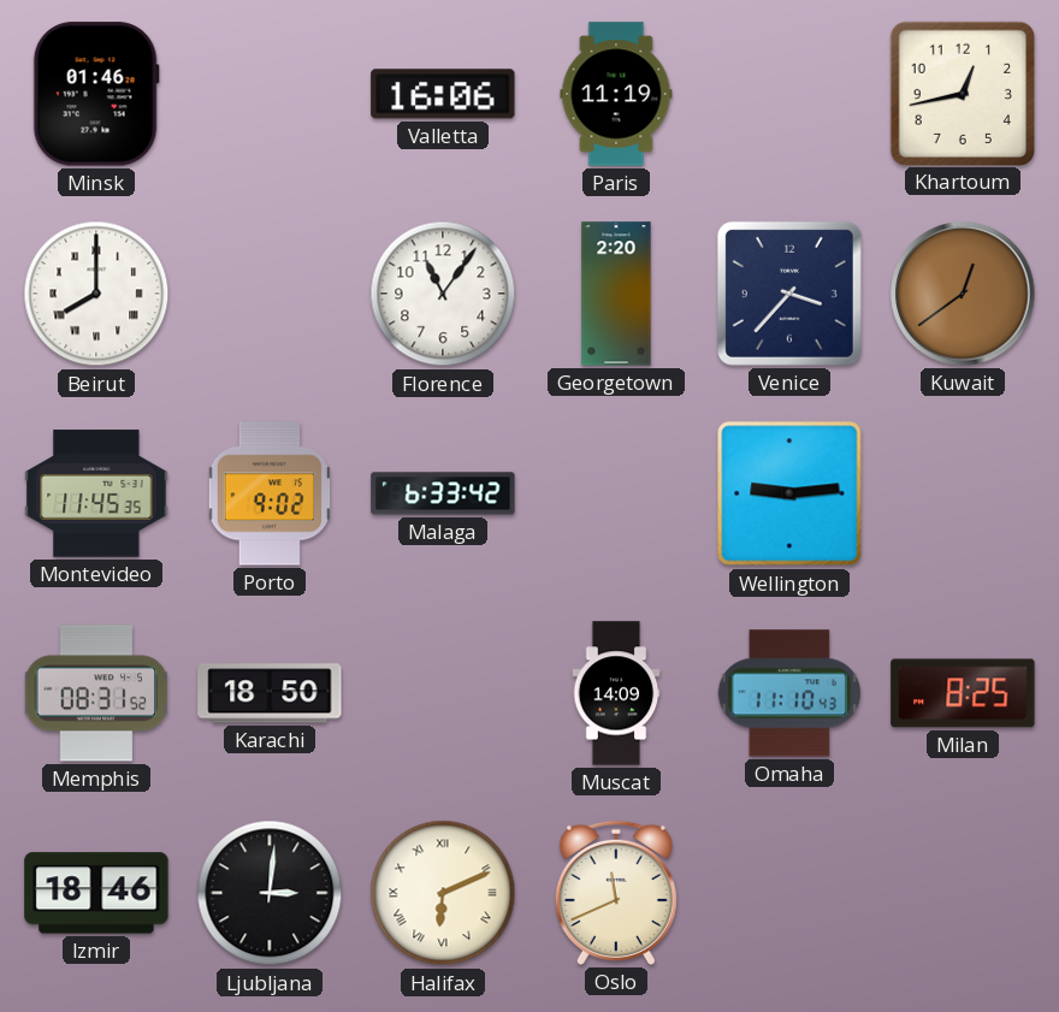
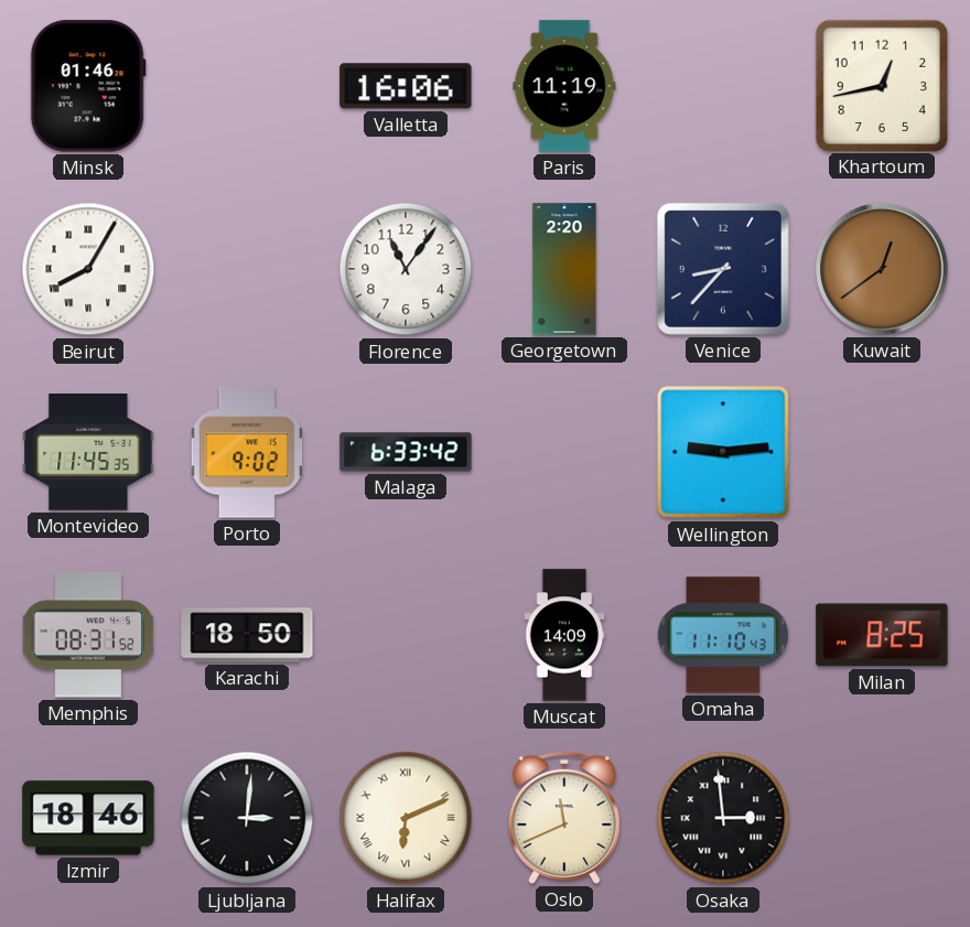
Beirut: 8:00 -> 8:05
Venice: 3:37 -> 8:37
Osaka: none -> 2:59
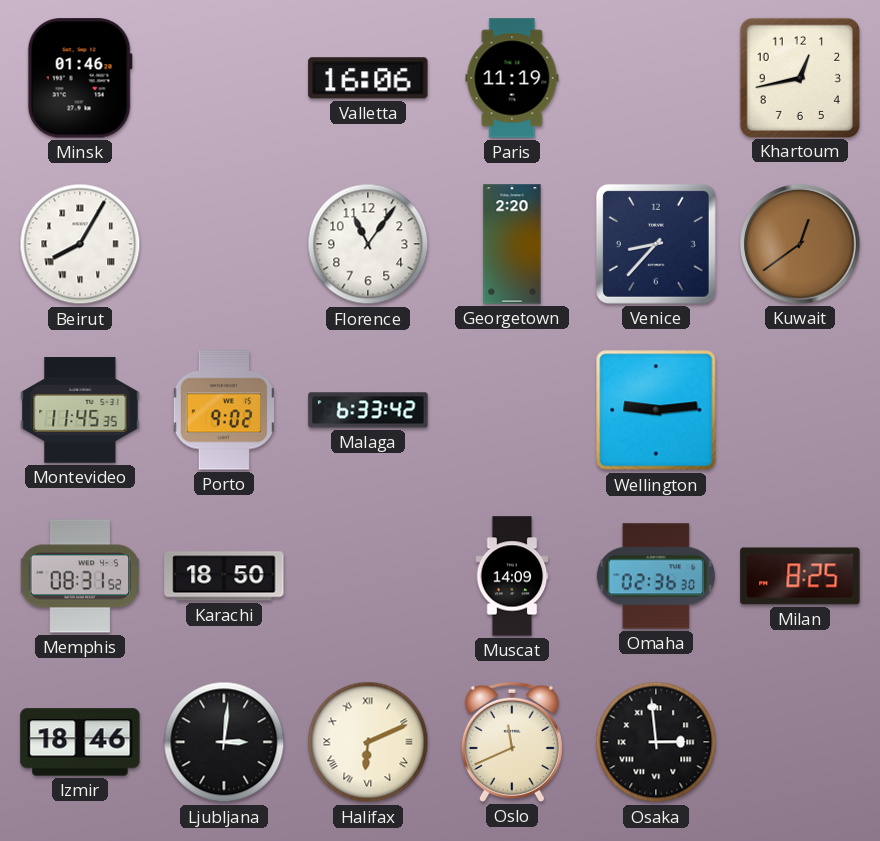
Omaha: 11:10 -> 02:36
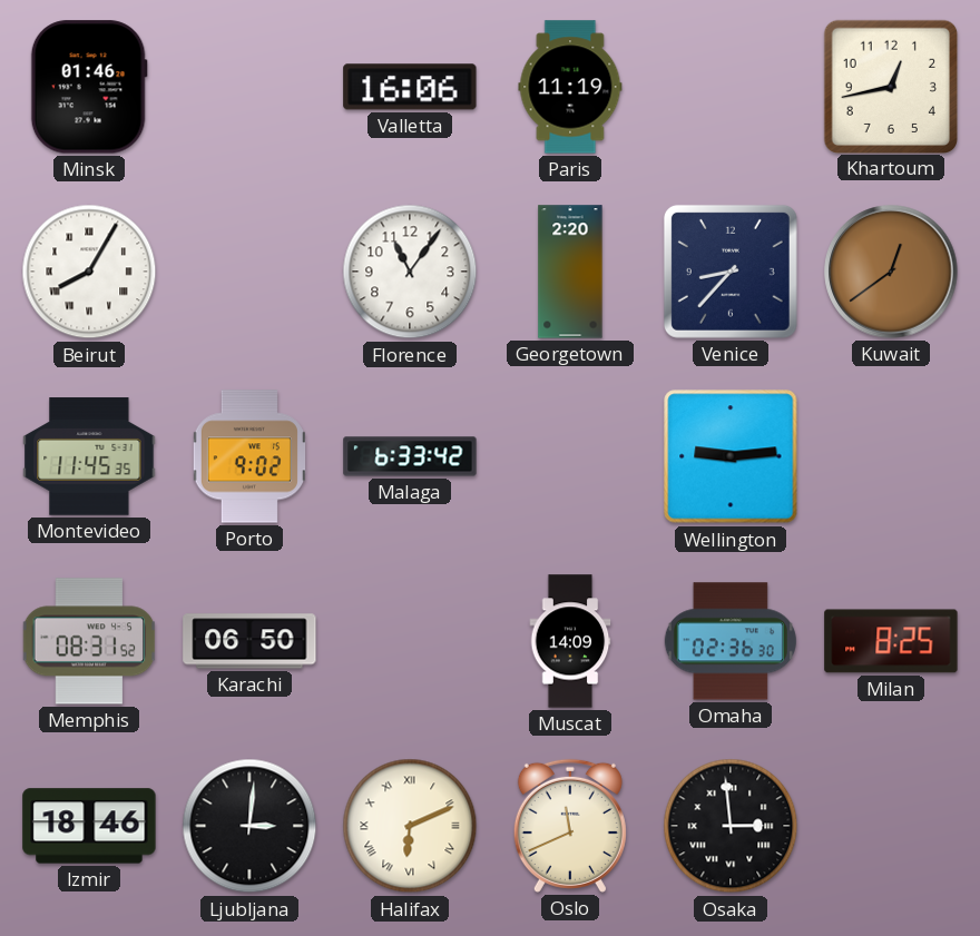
Karachi: 18:50 -> 06:50
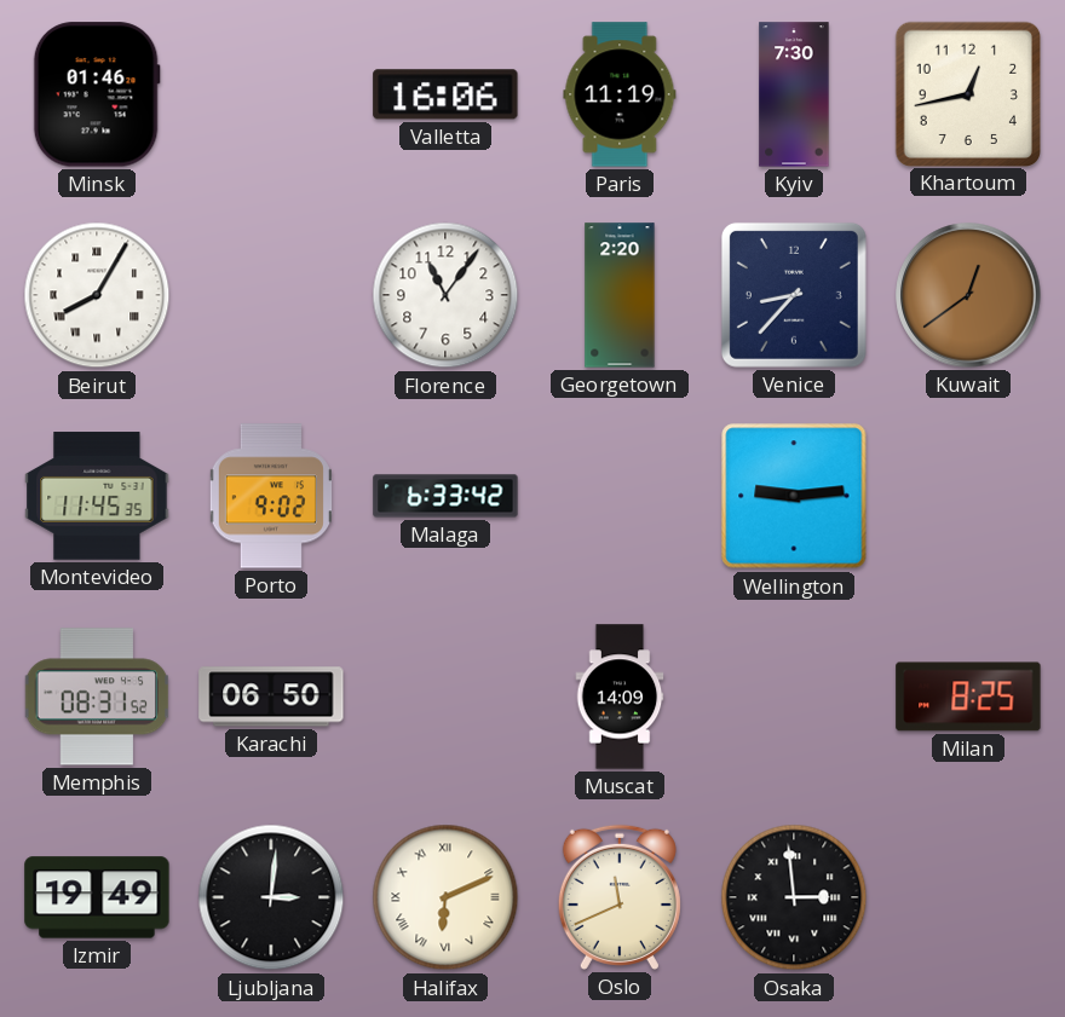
Kyiv: none -> 7:30
Omaha: 02:36 -> none
Izmir: 18:46 -> 19:49
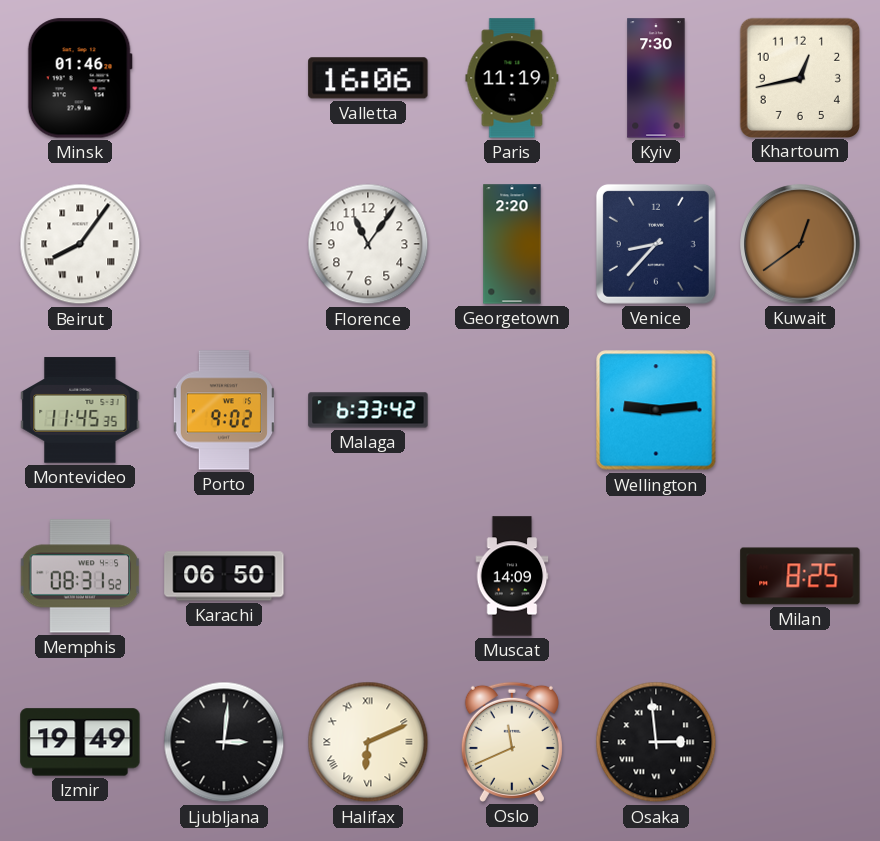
Beirut: 8:05 -> 8:06
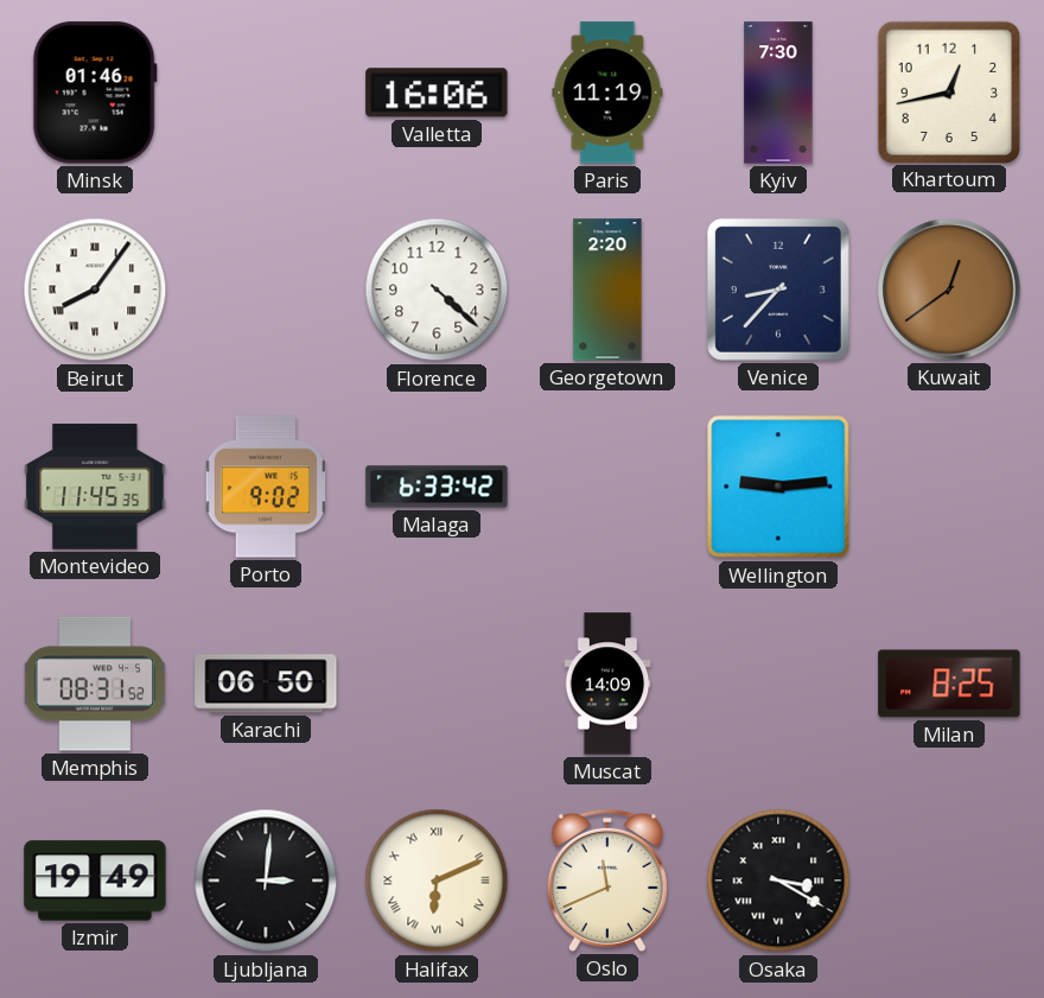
Florence: 11:06 -> 4:22
Osaka: 2:59 -> 3:20
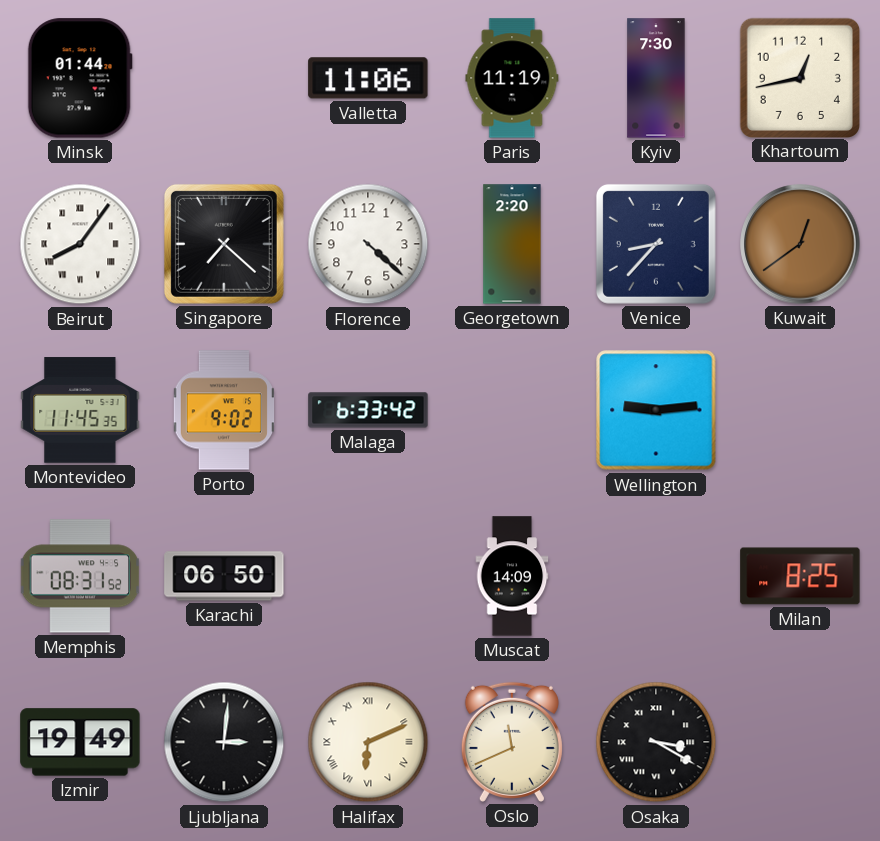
Minsk: 01:46 -> 01:44
Valletta: 16:06 -> 11:06
Singapore: none -> 7:22
